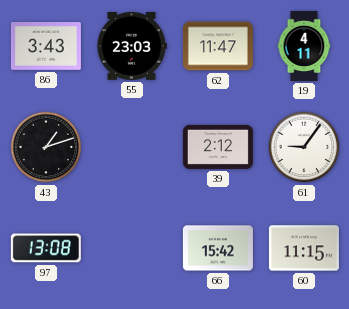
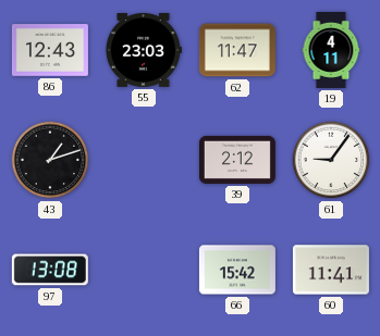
86: 3:43 -> 12:43
60: 11:15 -> 11:41
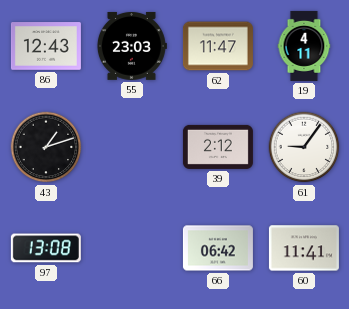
66: 15:42 -> 06:42
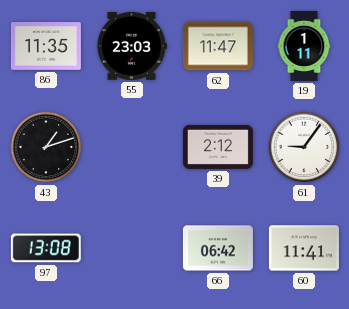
86: 12:43 -> 11:35
19: 4:11 -> 1:11
